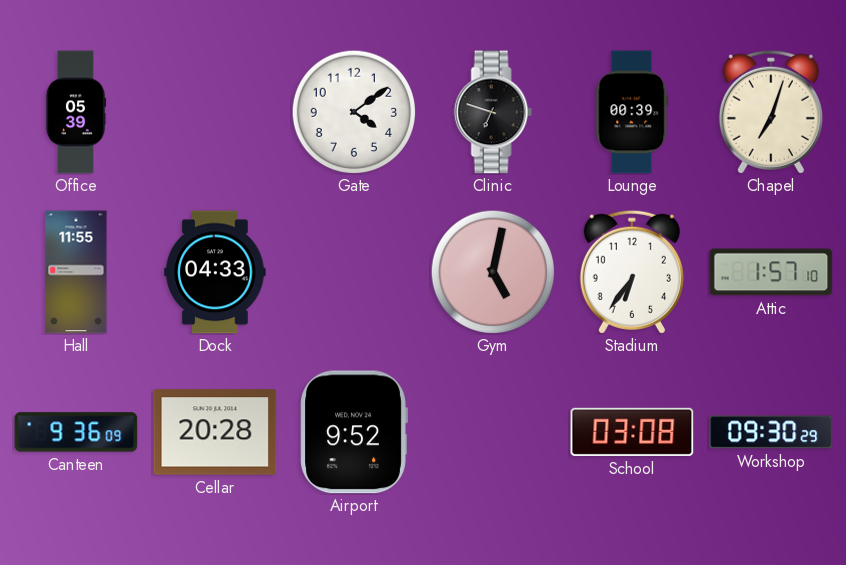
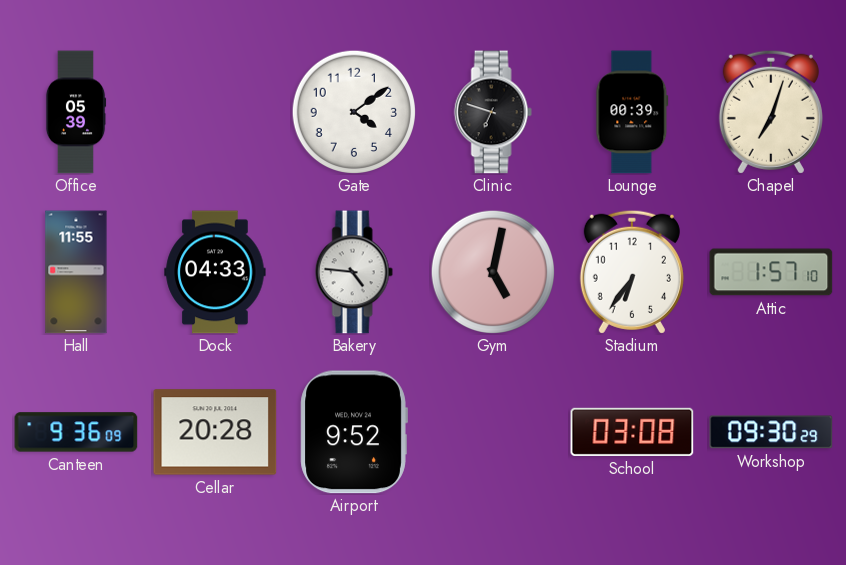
Bakery: none -> 4:46
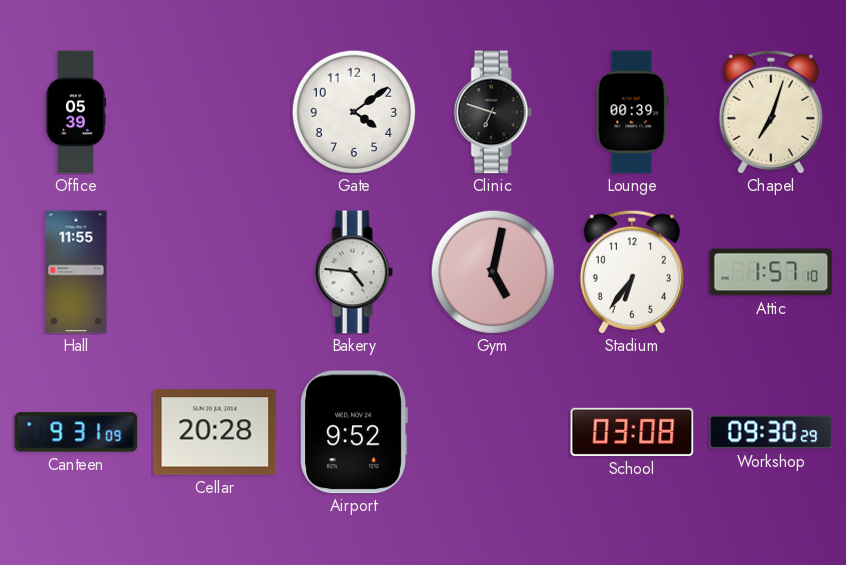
Dock: 04:33 -> none
Canteen: 9:36 -> 9:31
